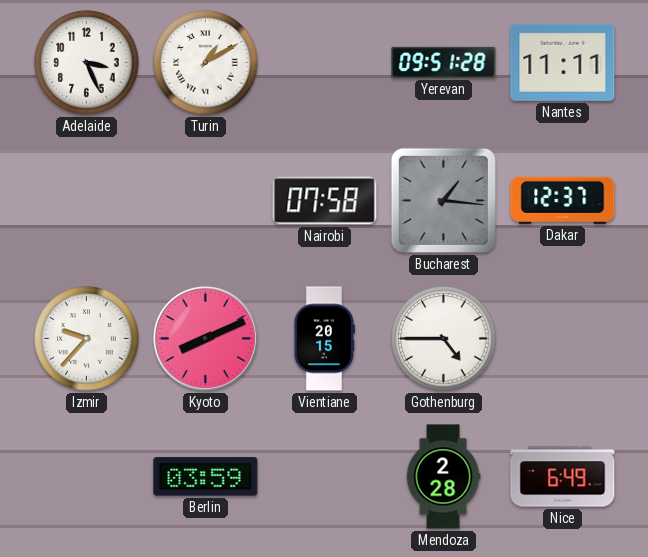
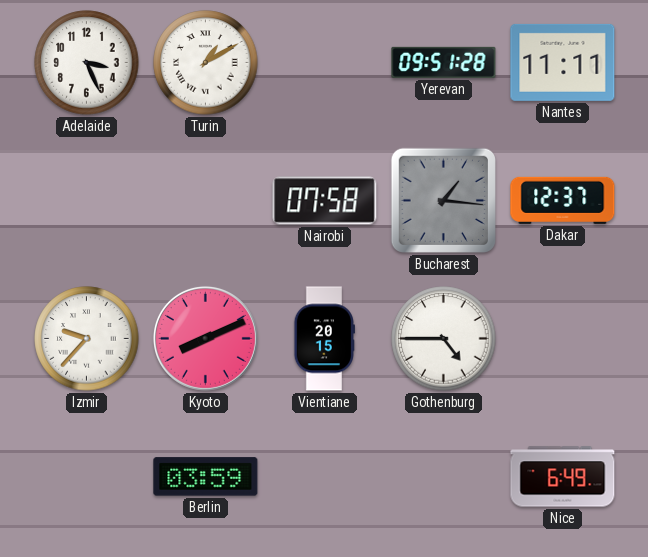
Mendoza: 2:28 -> none
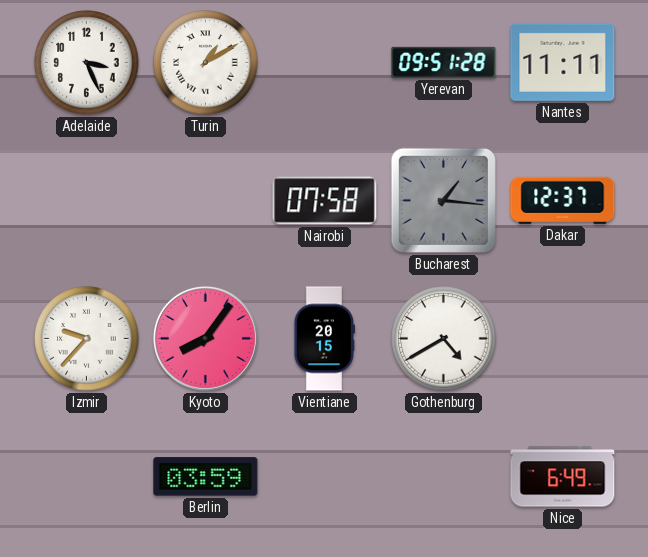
Kyoto: 8:11 -> 8:06
Gothenburg: 4:45 -> 4:40
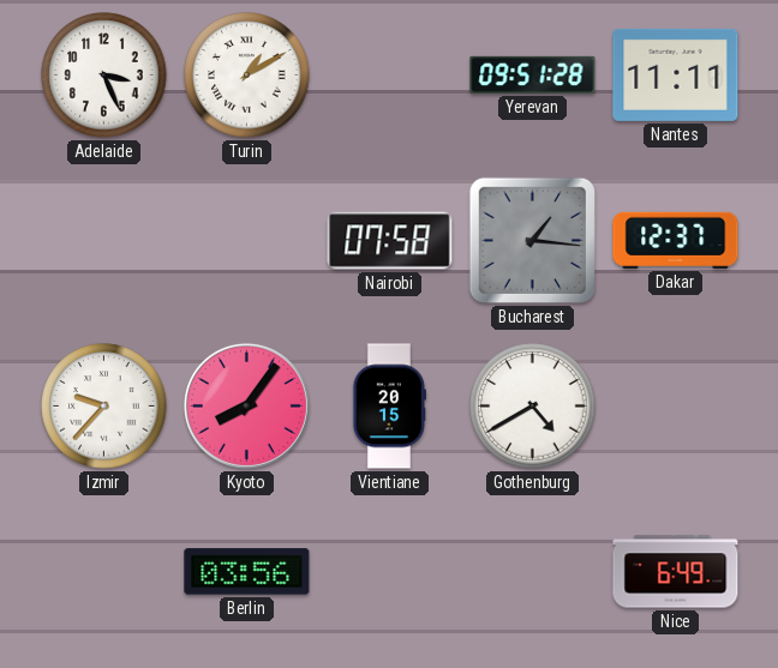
Berlin: 03:59 -> 03:56
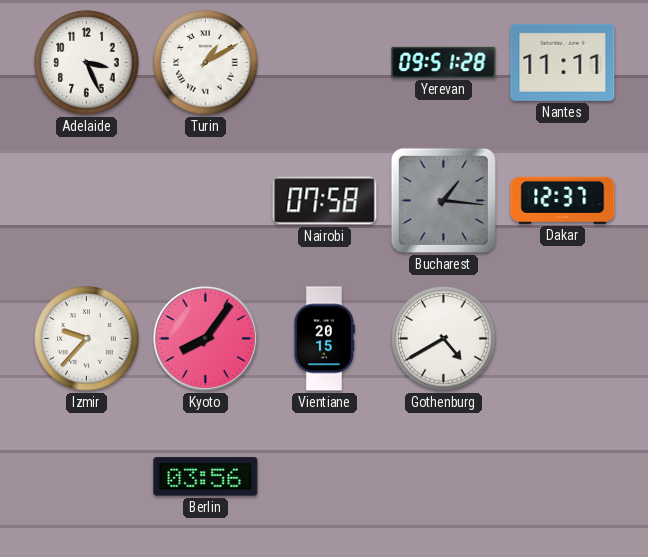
Nice: 6:49 -> none
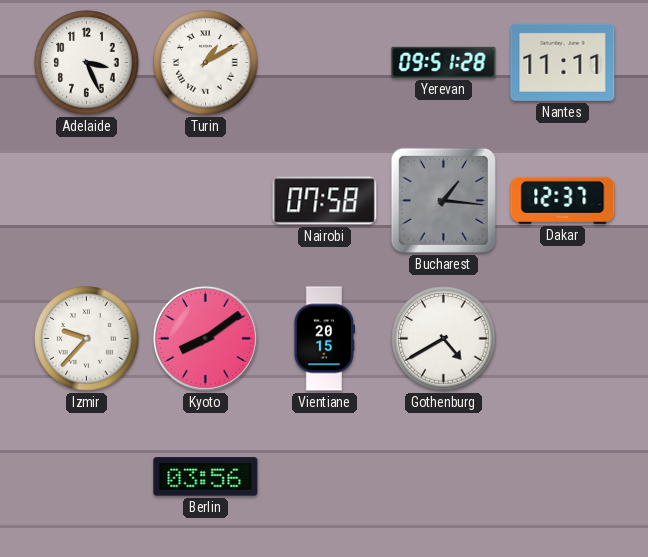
Kyoto: 8:06 -> 8:09
